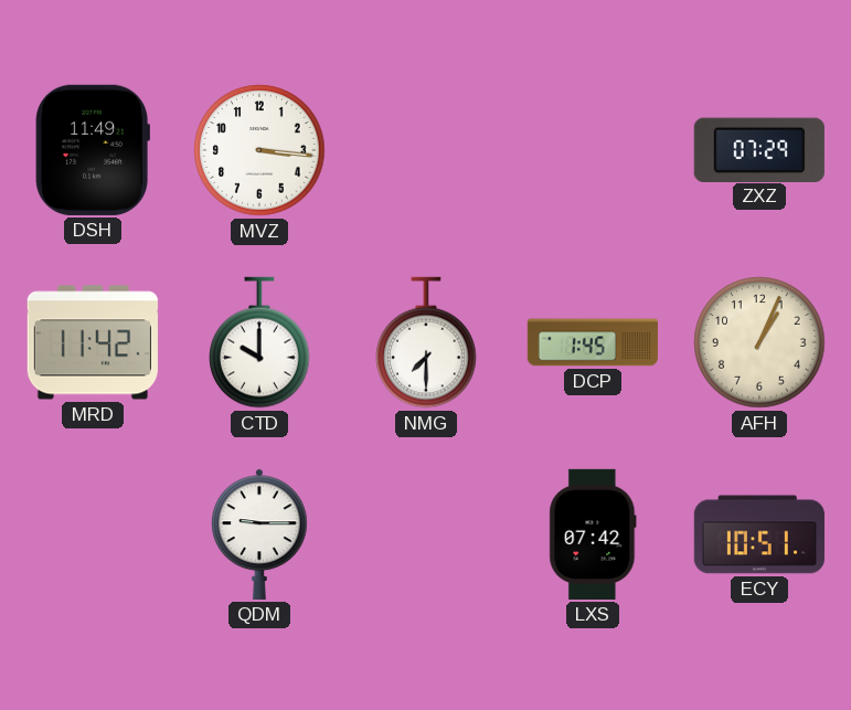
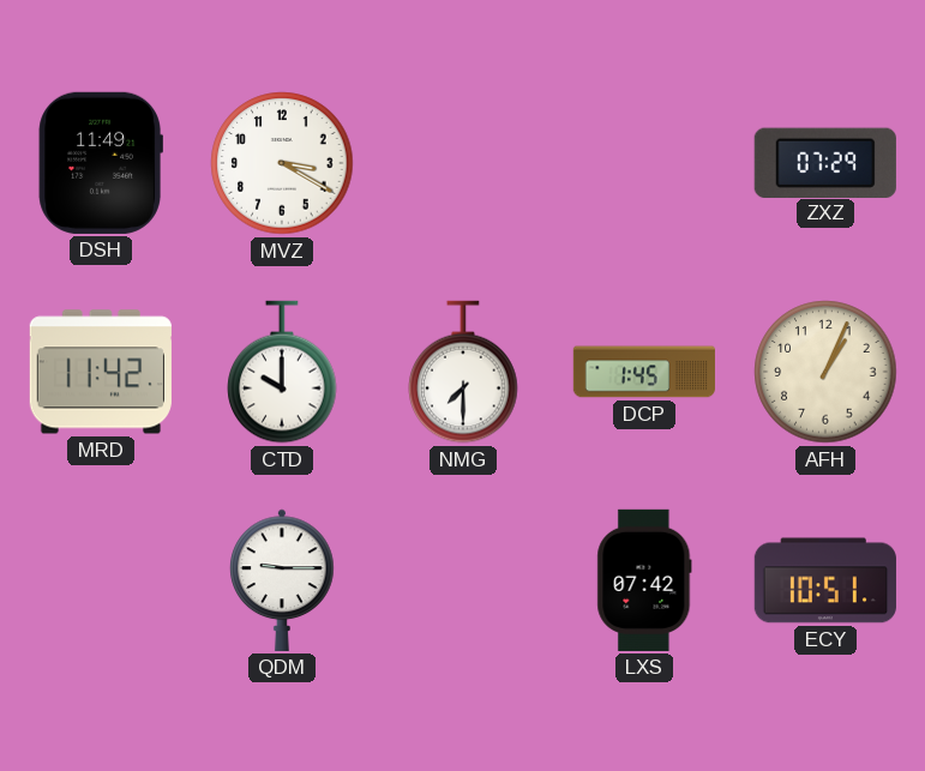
MVZ: 3:16 -> 3:20
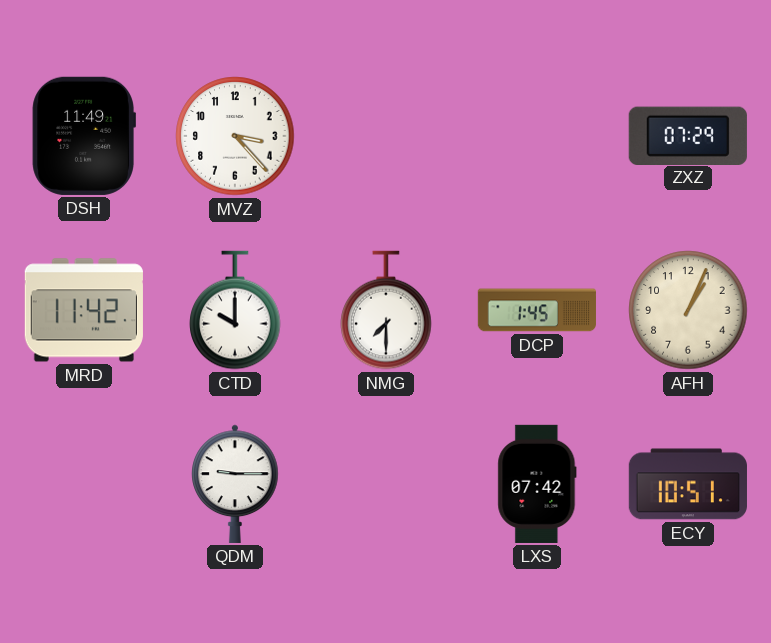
MVZ: 3:20 -> 3:23
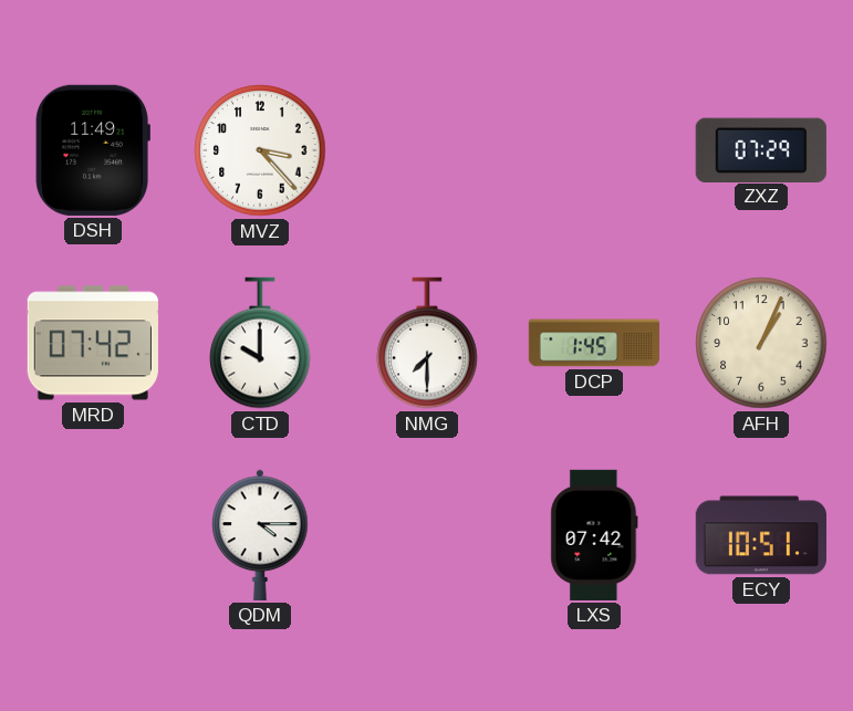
MRD: 11:42 -> 07:42
QDM: 9:15 -> 4:15
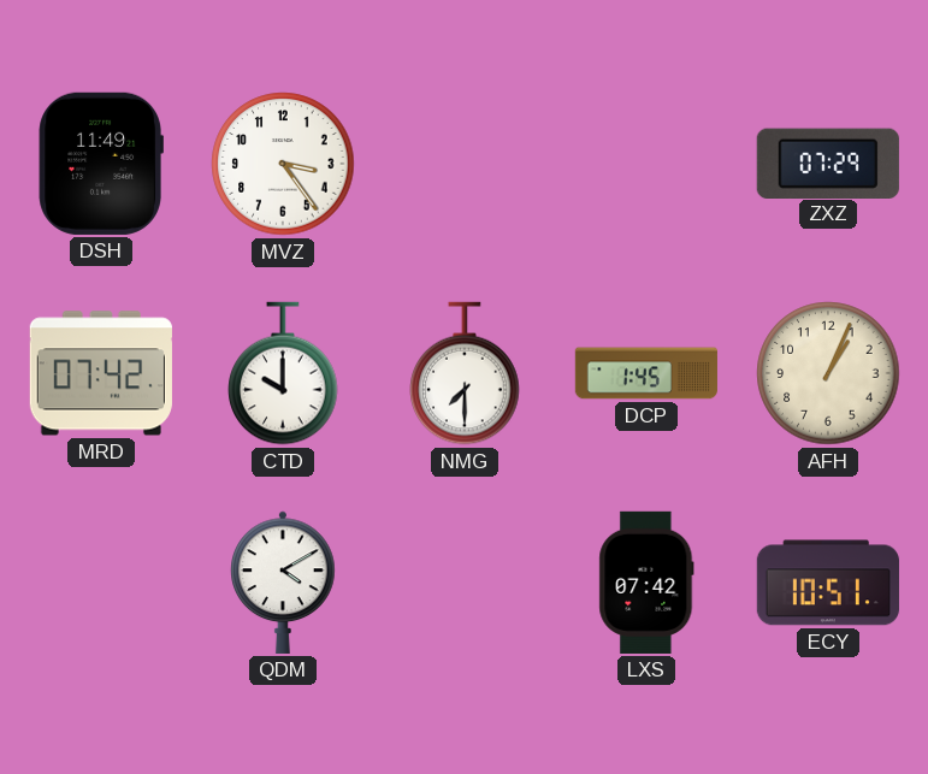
MVZ: 3:23 -> 3:24
QDM: 4:15 -> 4:10
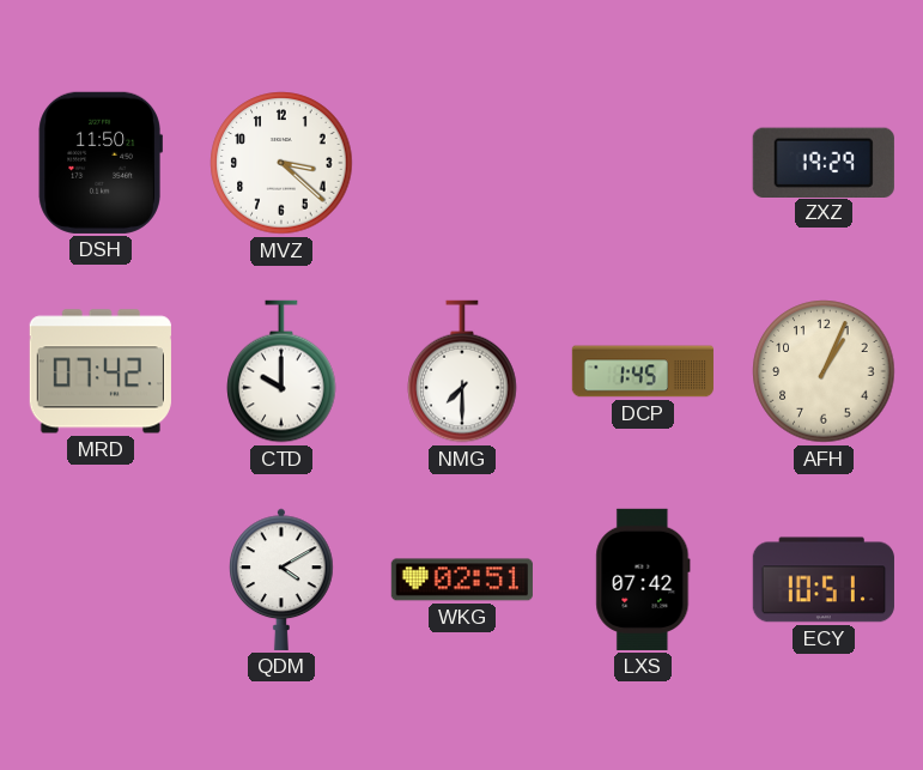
DSH: 11:49 -> 11:50
MVZ: 3:24 -> 3:22
ZXZ: 07:29 -> 19:29
WKG: none -> 02:51
